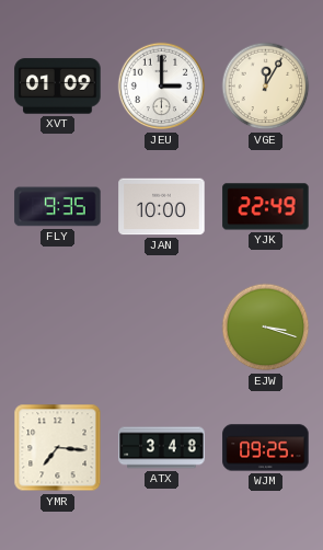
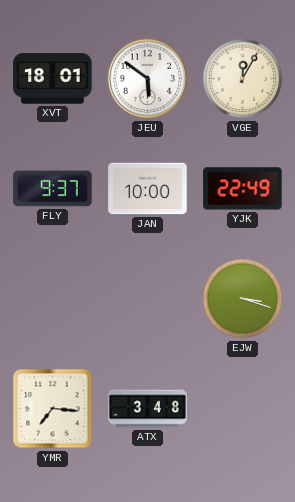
XVT: 01:09 -> 18:01
JEU: 3:00 -> 5:51
FLY: 9:35 -> 9:37
WJM: 09:25 -> none
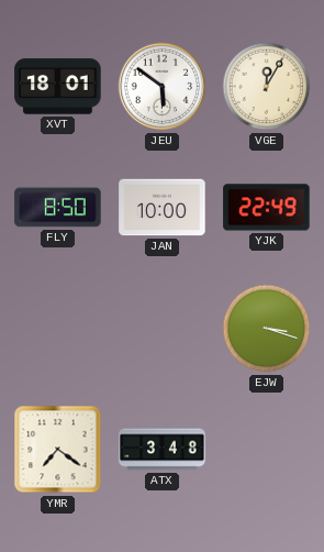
FLY: 9:37 -> 8:50
YMR: 7:16 -> 7:21
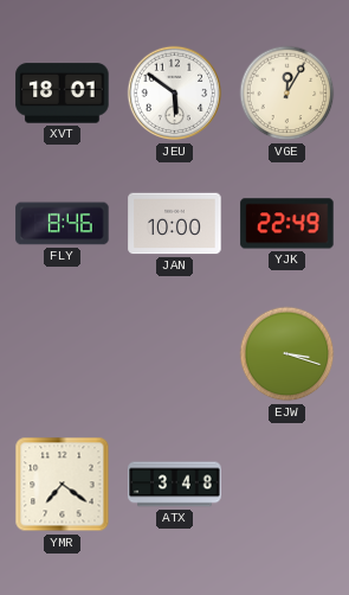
FLY: 8:50 -> 8:46
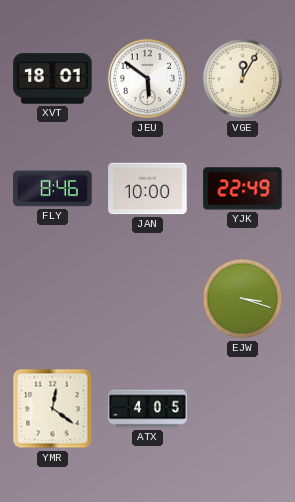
YMR: 7:21 -> 12:21
ATX: 3:48 -> 4:05
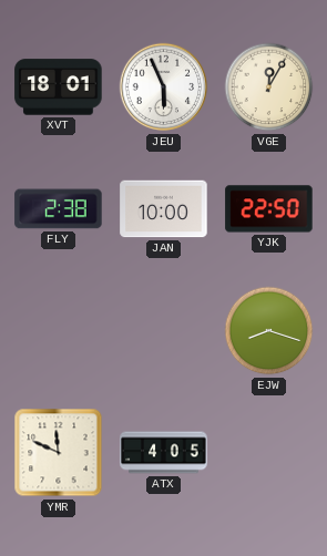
JEU: 5:51 -> 5:56
FLY: 8:46 -> 2:38
YJK: 22:49 -> 22:50
EJW: 3:18 -> 8:18
YMR: 12:21 -> 11:49
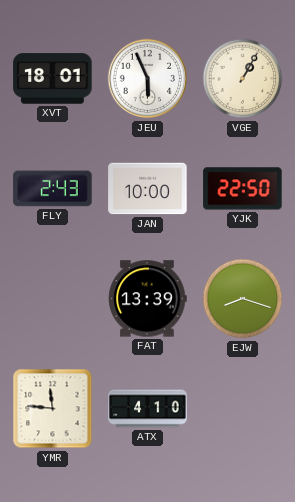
VGE: 12:05 -> 1:05
FLY: 2:38 -> 2:43
FAT: none -> 13:39
YMR: 11:49 -> 11:46
ATX: 4:05 -> 4:10
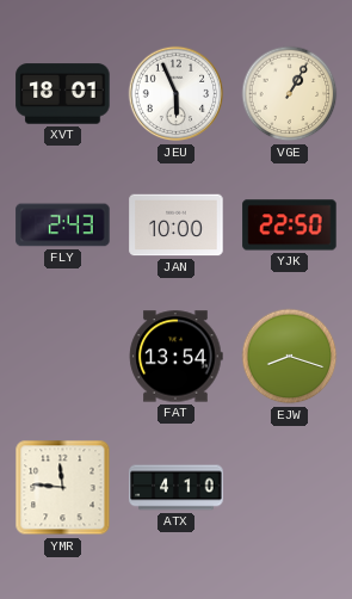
FAT: 13:39 -> 13:54
